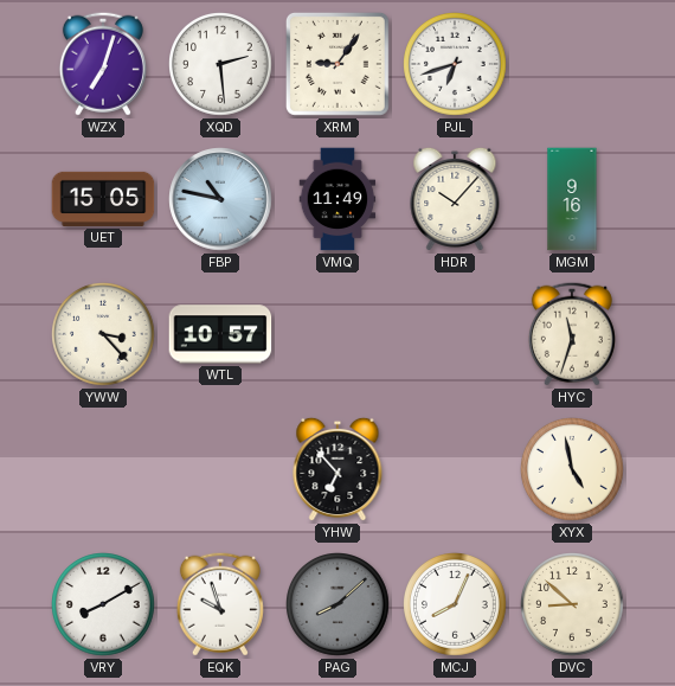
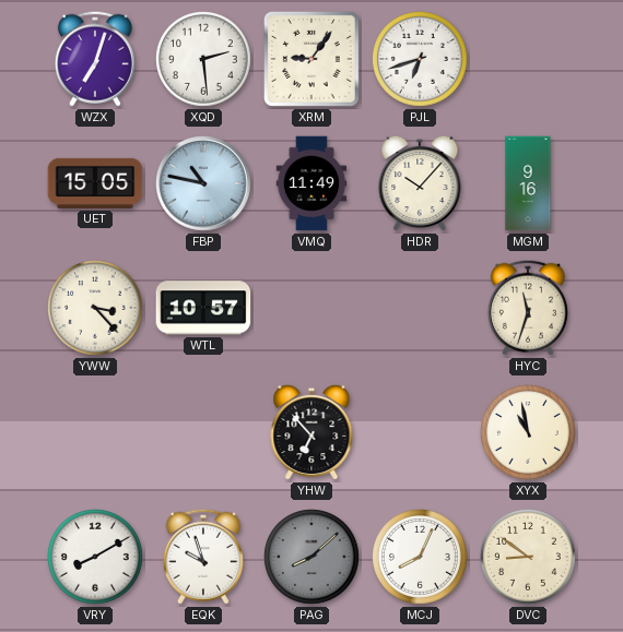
XYX: 4:58 -> 10:58
DVC: 8:52 -> 8:51
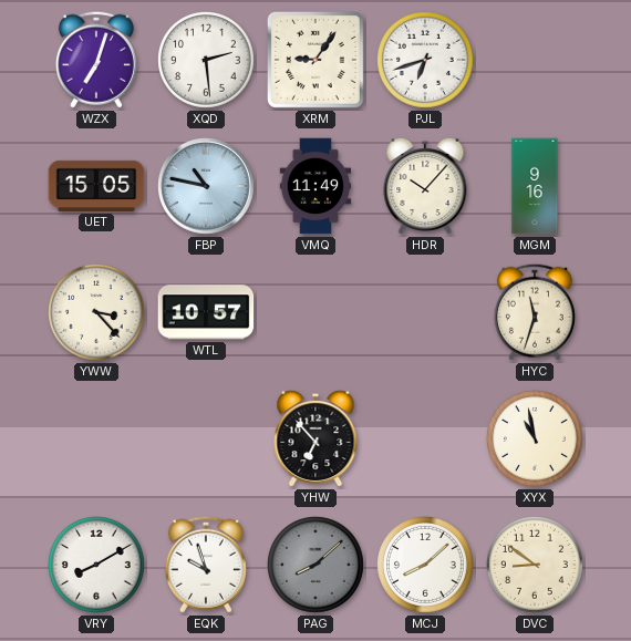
MCJ: 8:04 -> 8:08
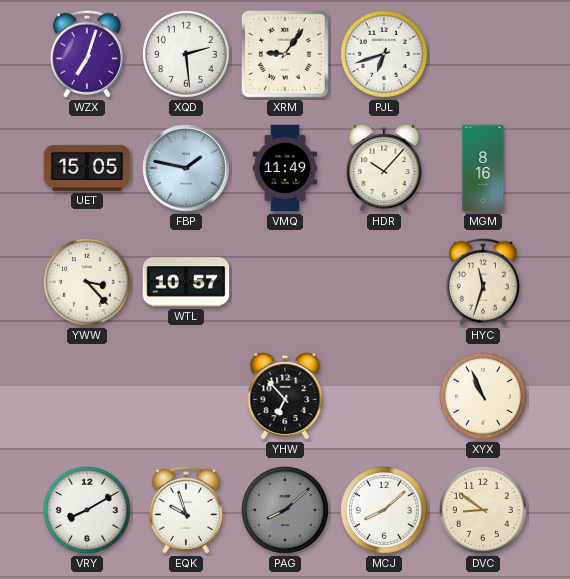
FBP: 10:47 -> 1:47
MGM: 9:16 -> 8:16
XYX: 10:58 -> 10:56
